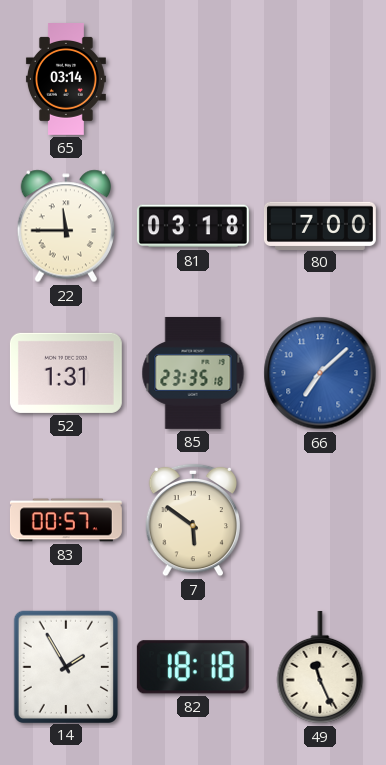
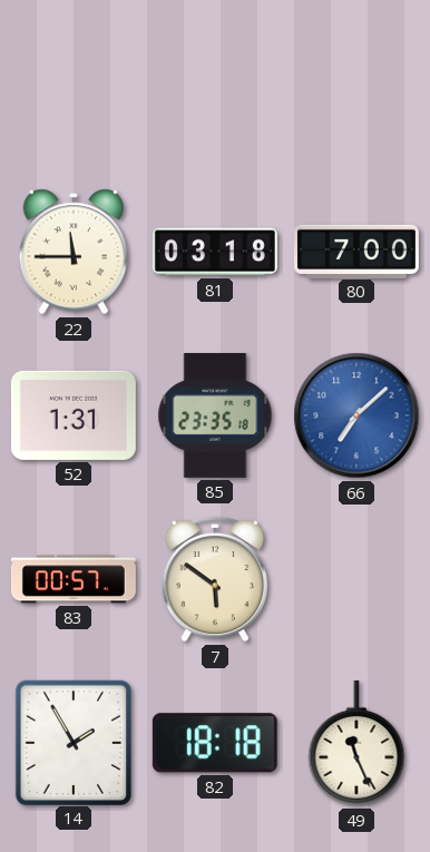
65: 03:14 -> none
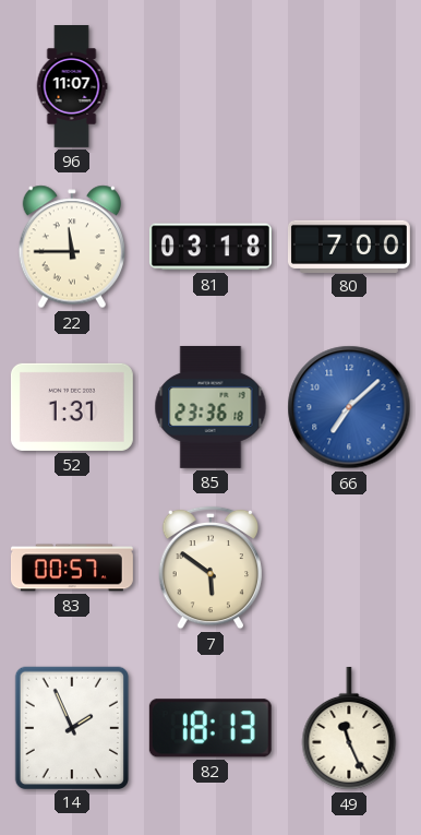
96: none -> 11:07
85: 23:35 -> 23:36
14: 1:55 -> 1:56
82: 18:18 -> 18:13
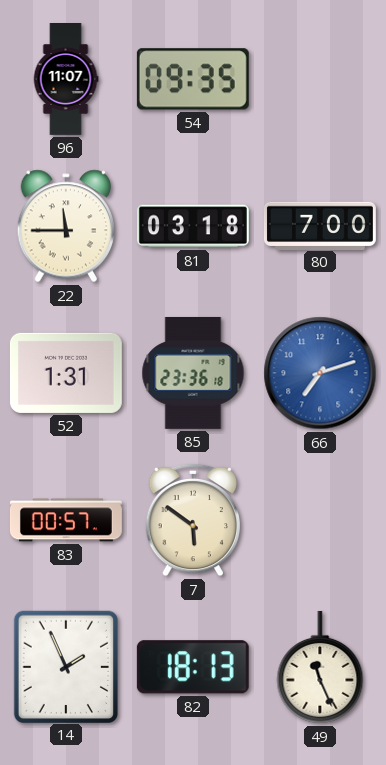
54: none -> 09:35
66: 7:08 -> 7:12
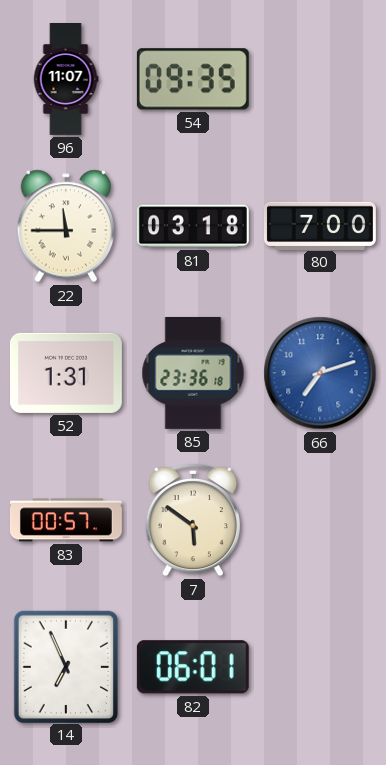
14: 1:56 -> 6:56
82: 18:13 -> 06:01
49: 11:26 -> none
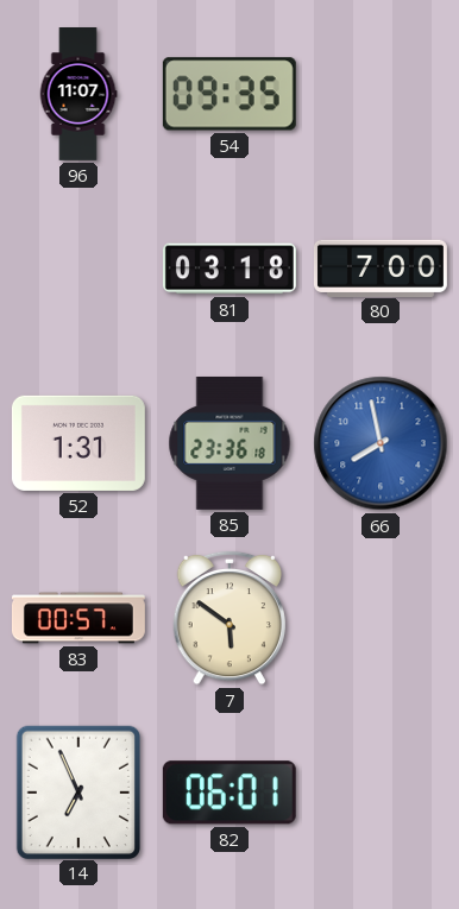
22: 11:45 -> none
66: 7:12 -> 7:58
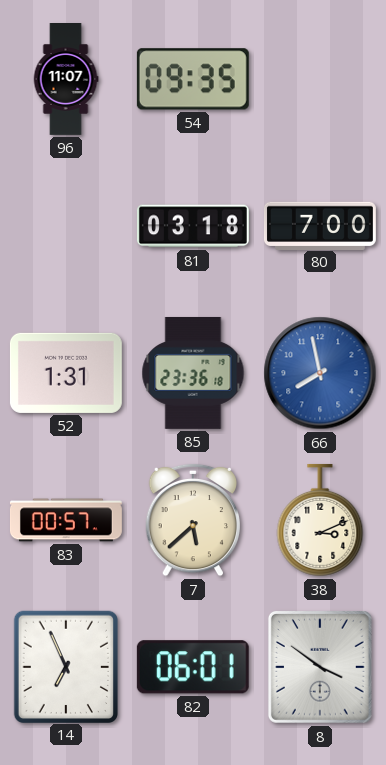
7: 5:51 -> 5:38
38: none -> 3:11
8: none -> 3:51
